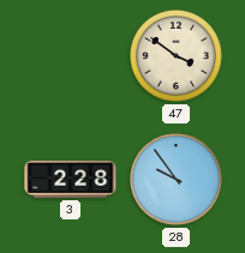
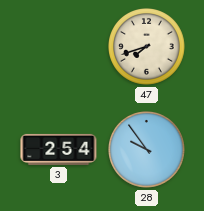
47: 3:51 -> 7:42
3: 2:28 -> 2:54
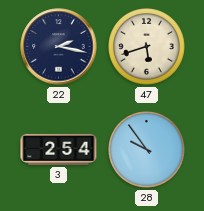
22: none -> 2:17
47: 7:42 -> 5:42
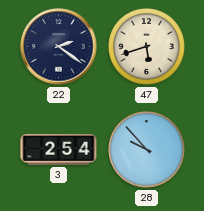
22: 2:17 -> 2:21
28: 9:54 -> 9:53
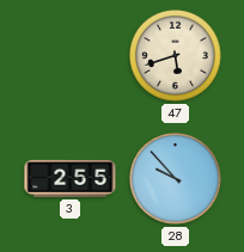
22: 2:21 -> none
3: 2:54 -> 2:55
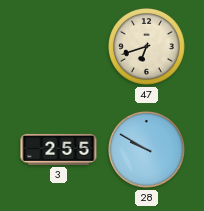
47: 5:42 -> 6:42
28: 9:53 -> 9:50
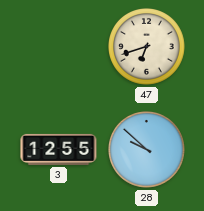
3: 2:55 -> 12:55
28: 9:50 -> 9:52
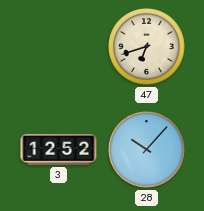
3: 12:55 -> 12:52
28: 9:52 -> 10:07
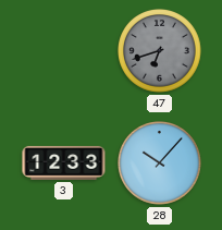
47 dial: cream -> grey
3: 12:52 -> 12:33
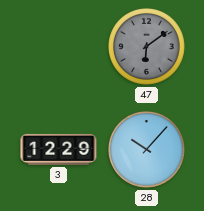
47: 6:42 -> 6:09
3: 12:33 -> 12:29
